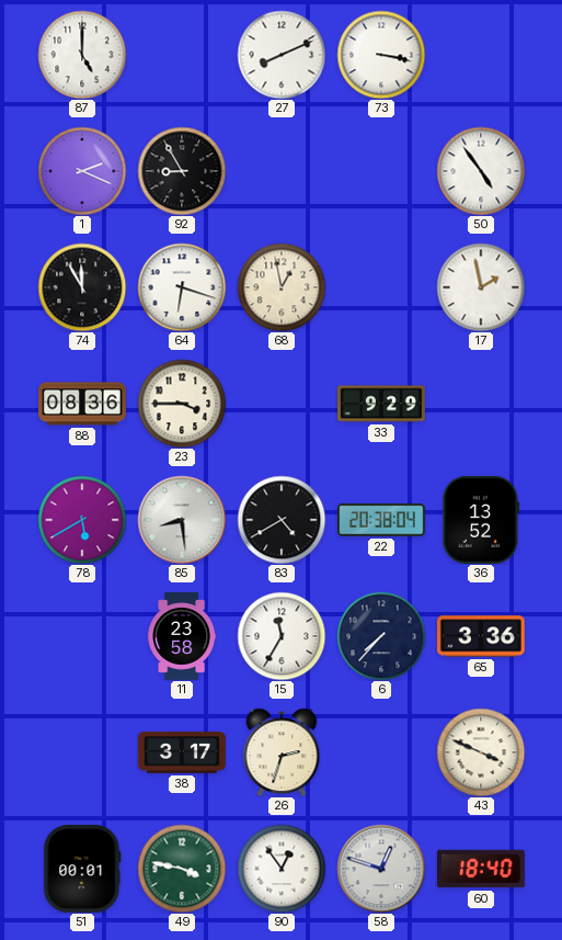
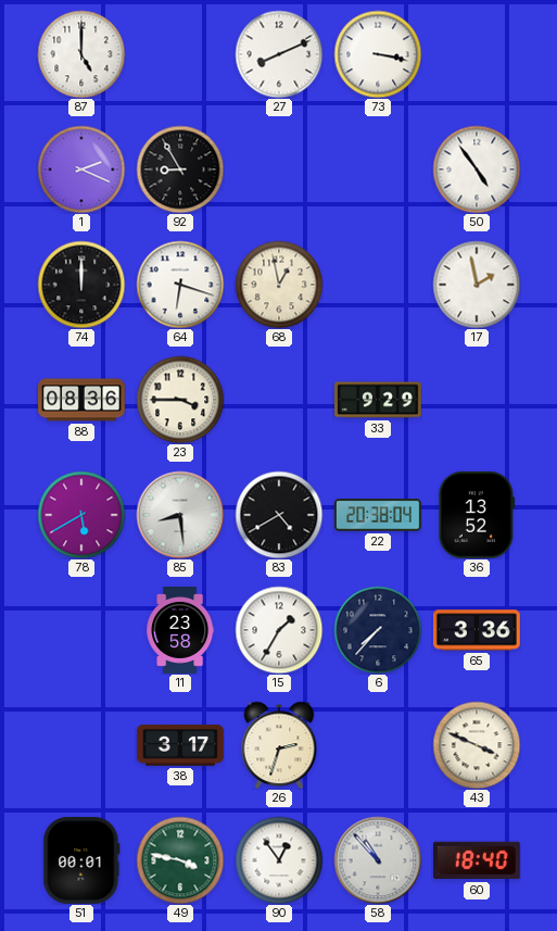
74: 11:55 -> 12:00
15: 11:35 -> 1:35
58: 12:48 -> 10:53
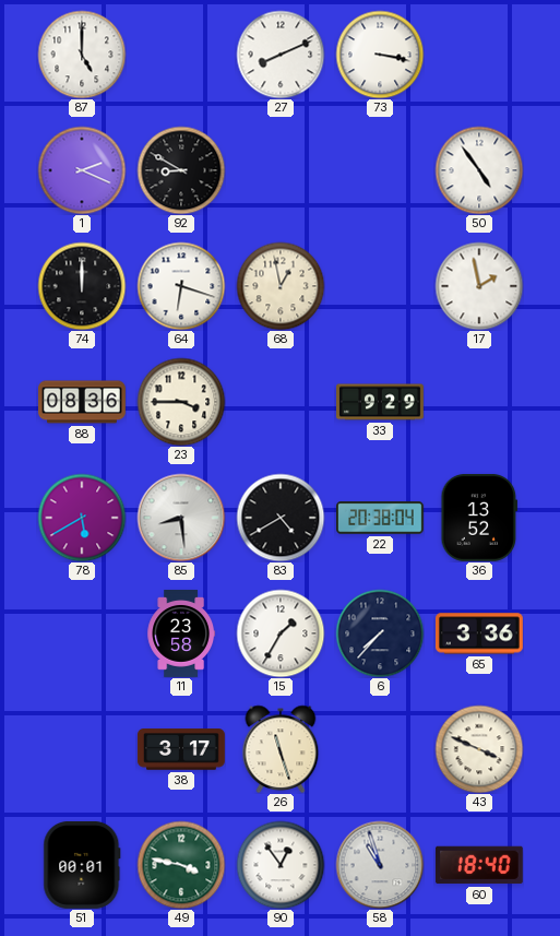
92: 8:55 -> 8:50
26: 2:33 -> 11:27
58: 10:53 -> 10:57
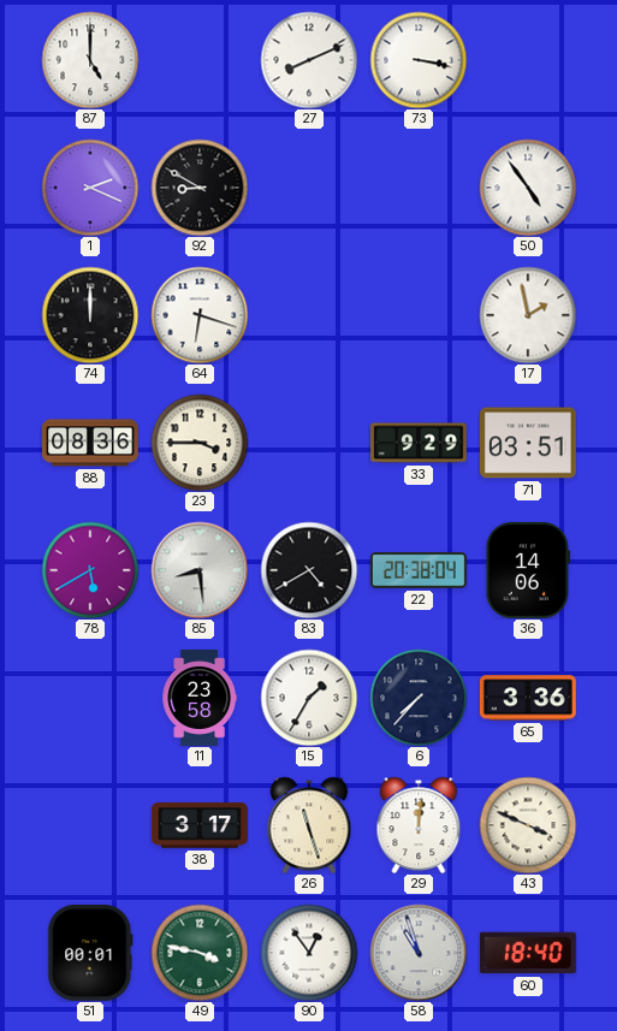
68: 12:58 -> none
71: none -> 03:51
36: 13:52 -> 14:06
29: none -> 12:01
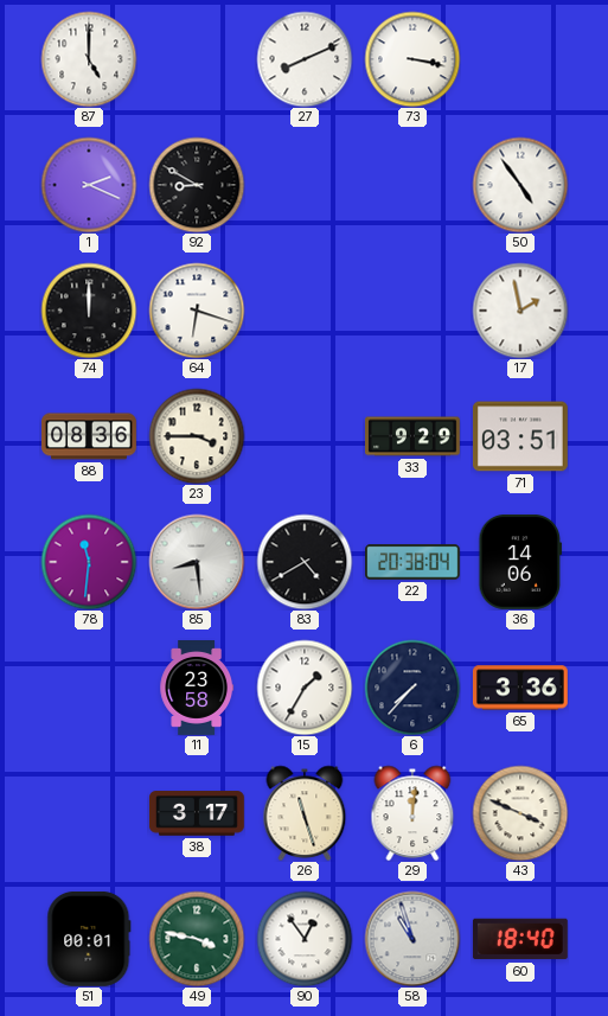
78: 5:40 -> 11:31
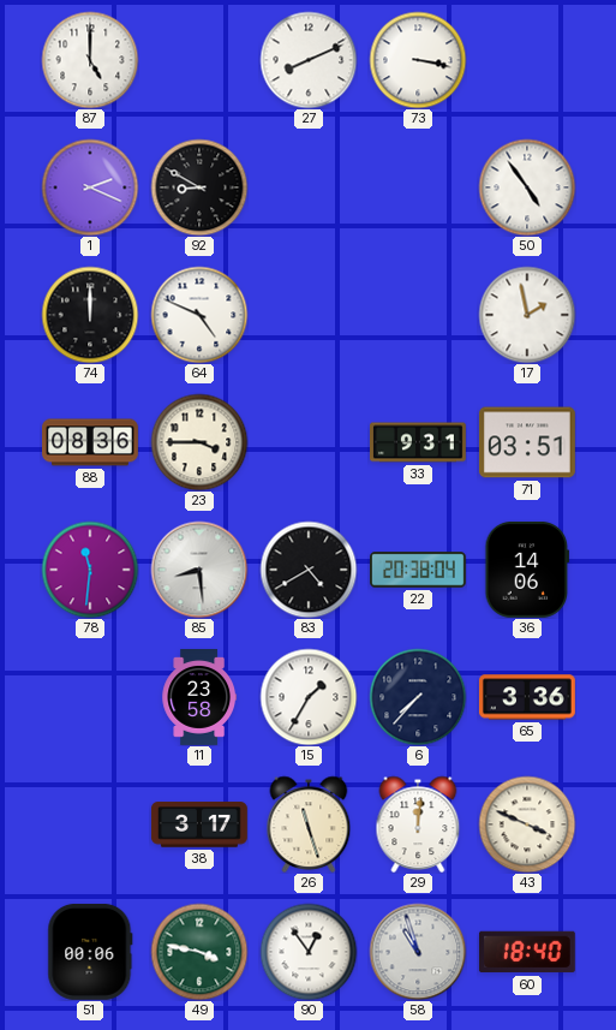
64: 6:18 -> 4:49
33: 9:29 -> 9:31
51: 00:01 -> 00:06
